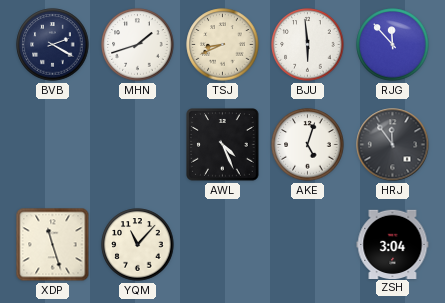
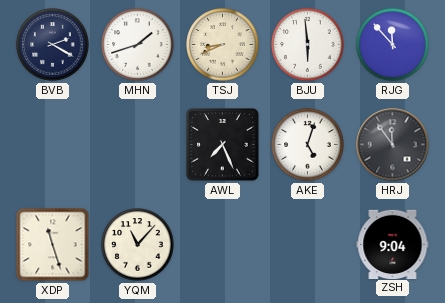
AWL: 4:26 -> 7:26
ZSH: 3:04 -> 9:04
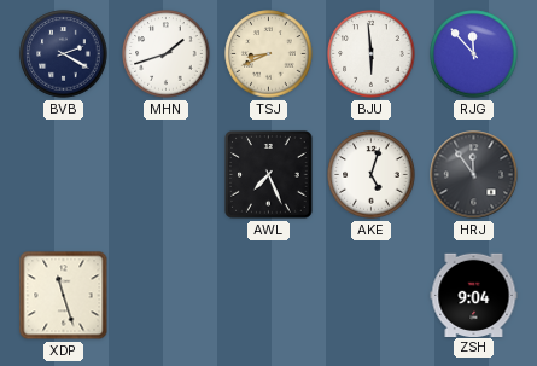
YQM: 11:07 -> none
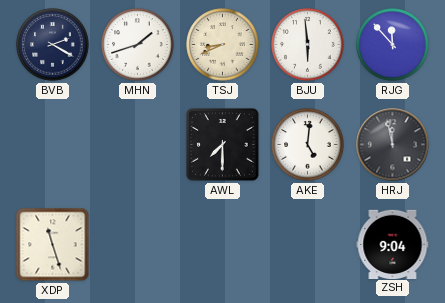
AWL: 7:26 -> 7:30
AKE: 5:03 -> 5:01
HRJ: 11:54 -> 11:58
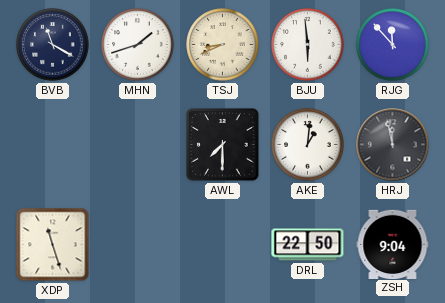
BVB: 2:20 -> 11:20
AKE: 5:01 -> 1:01
DRL: none -> 22:50
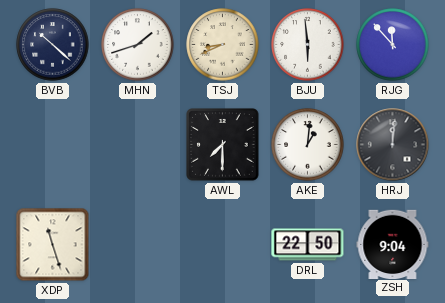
BVB: 11:20 -> 10:22
HRJ: 11:58 -> 12:01
